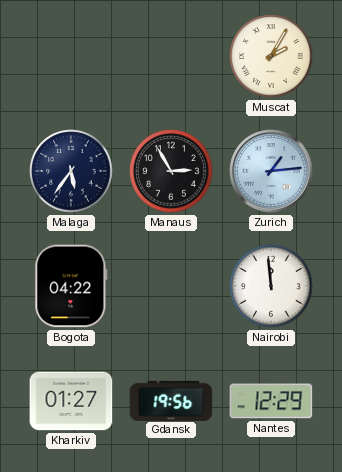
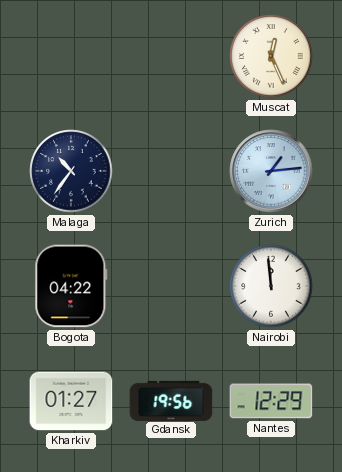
Muscat: 2:05 -> 12:26
Malaga: 5:36 -> 10:36
Manaus: 2:55 -> none
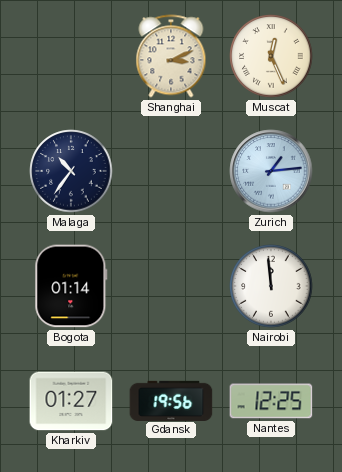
Shanghai: none -> 3:11
Bogota: 04:22 -> 01:14
Nantes: 12:29 -> 12:25
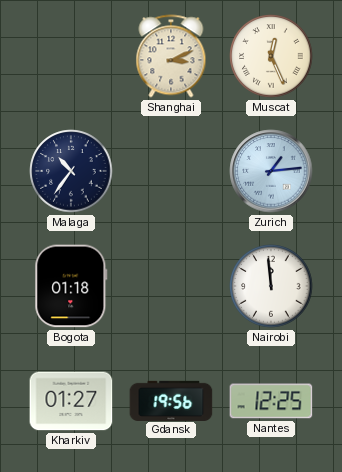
Bogota: 01:14 -> 01:18
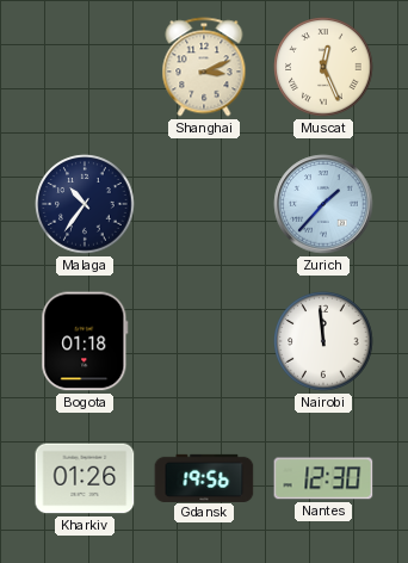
Zurich: 1:14 -> 1:37
Kharkiv: 01:27 -> 01:26
Nantes: 12:25 -> 12:30
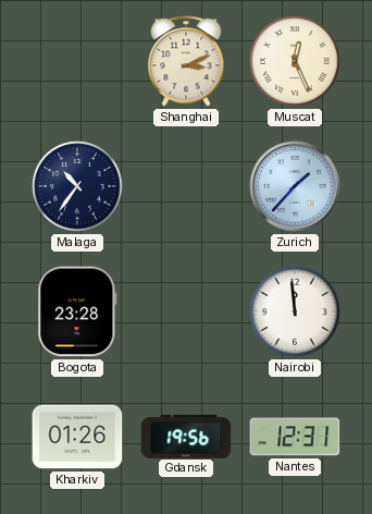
Bogota: 01:18 -> 23:28
Nantes: 12:30 -> 12:31
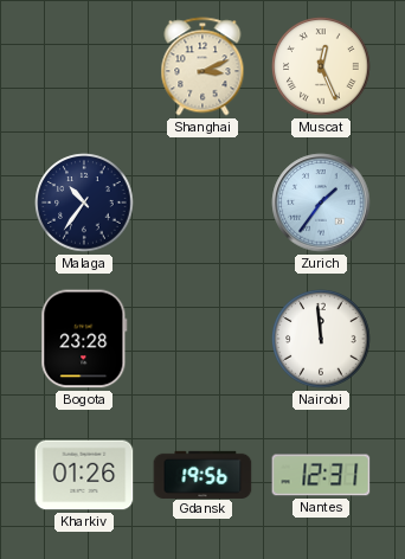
Zurich: 1:37 -> 1:36
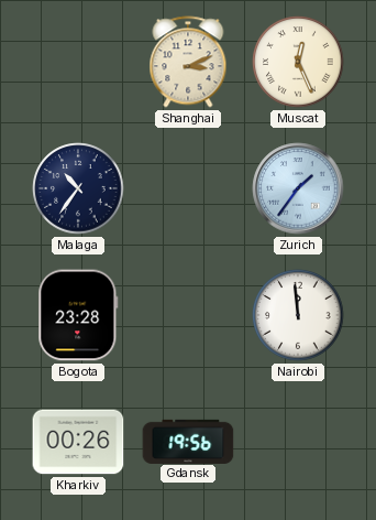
Kharkiv: 01:26 -> 00:26
Nantes: 12:31 -> none
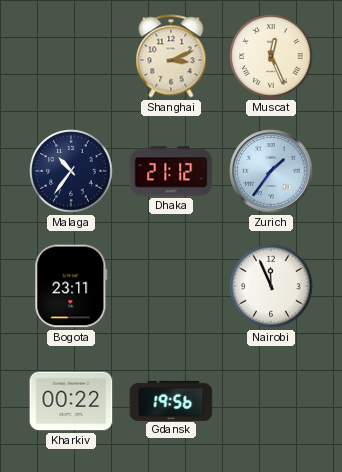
Dhaka: none -> 21:12
Bogota: 23:28 -> 23:11
Nairobi: 11:59 -> 11:56
Kharkiv: 00:26 -> 00:22
